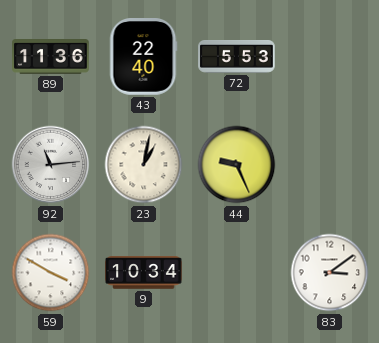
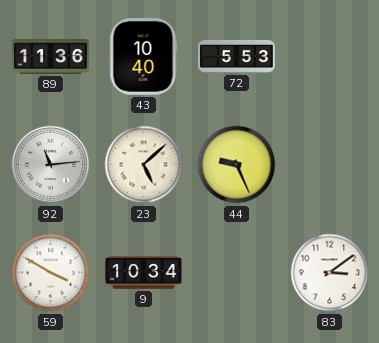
43: 22:40 -> 10:40
23: 1:02 -> 5:08
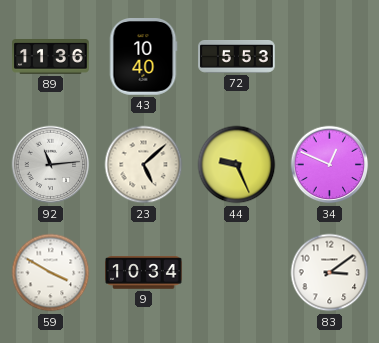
34: none -> 12:49
